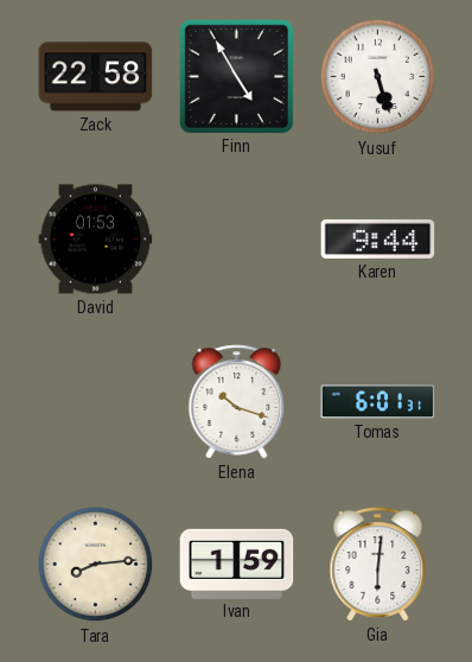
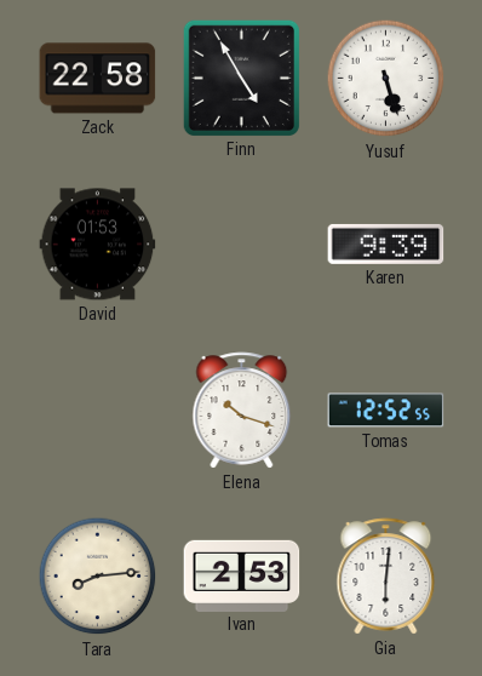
Karen: 9:44 -> 9:39
Tomas: 6:01 -> 12:52
Ivan: 1:59 -> 2:53
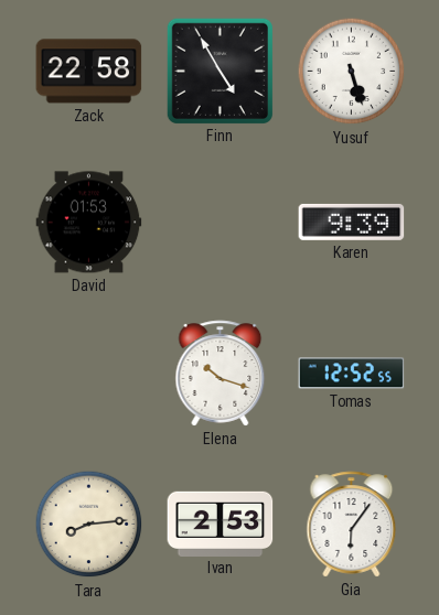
Gia: 6:01 -> 6:06
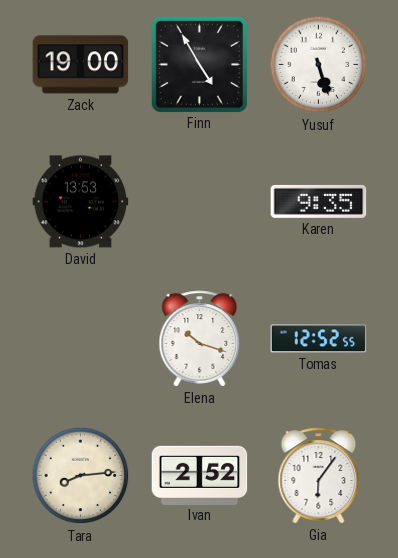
Zack: 22:58 -> 19:00
David: 01:53 -> 13:53
Karen: 9:39 -> 9:35
Ivan: 2:53 -> 2:52
